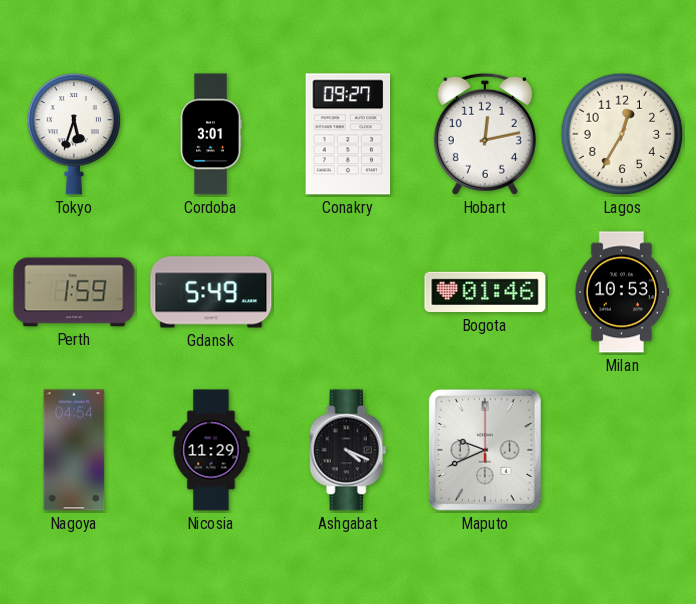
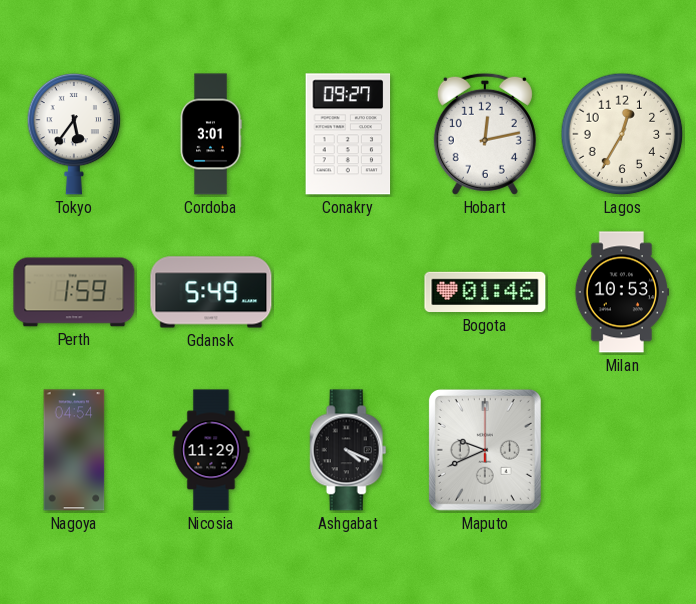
Tokyo: 5:33 -> 5:36
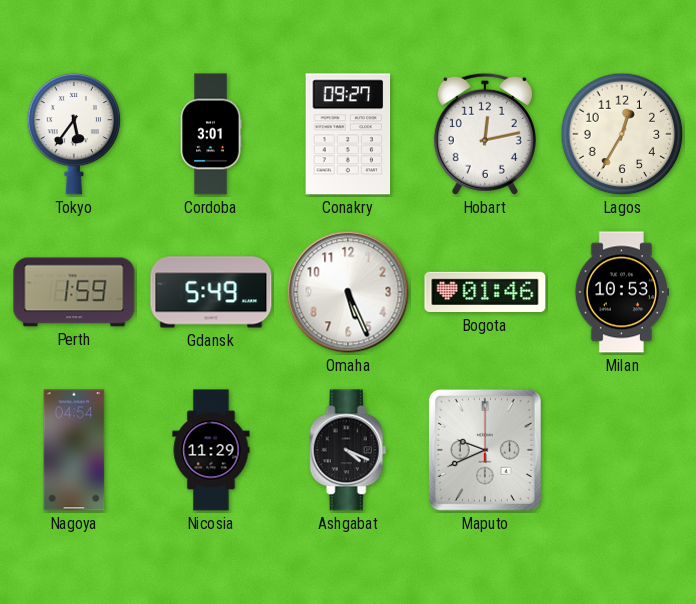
Omaha: none -> 5:26
